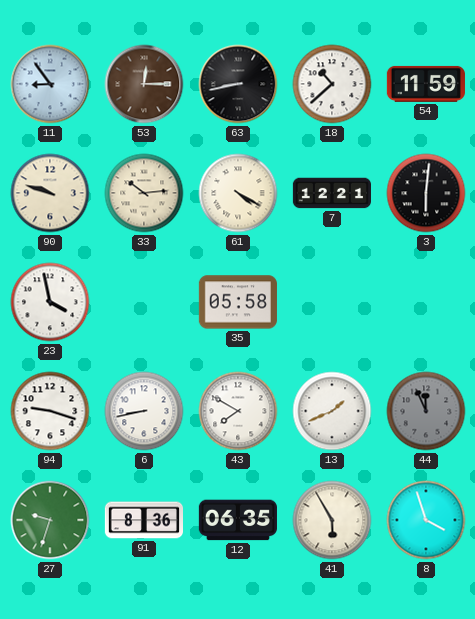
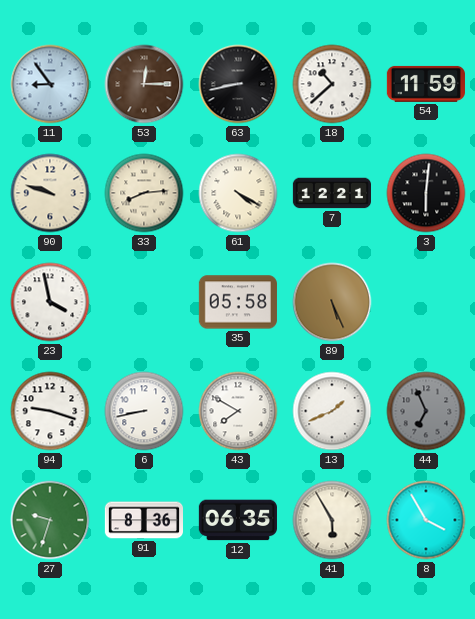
33: 10:14 -> 8:14
89: none -> 5:26
44: 11:56 -> 6:56
8: 3:57 -> 3:55
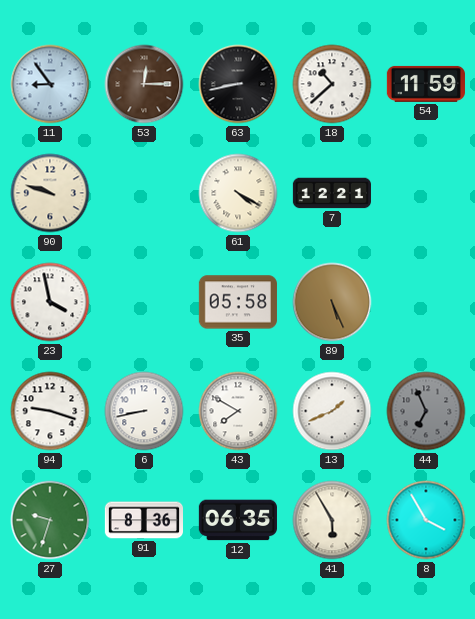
33: 8:14 -> none
3: 6:01 -> none
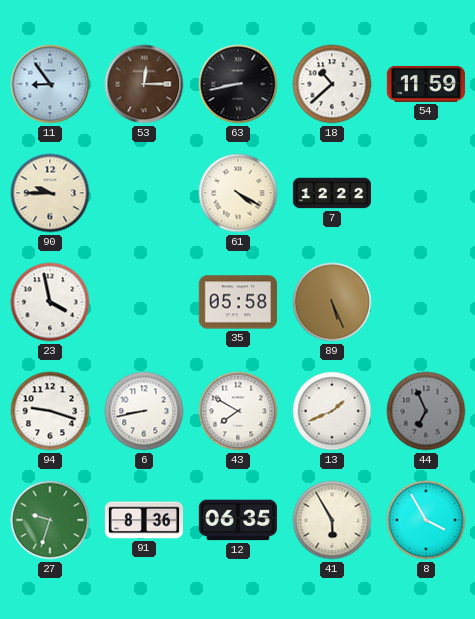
90: 9:48 -> 9:45
7: 12:21 -> 12:22
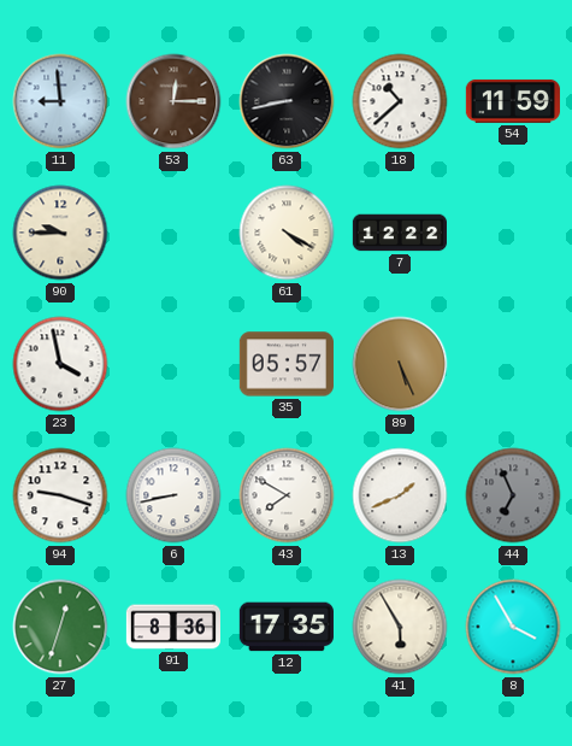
11: 8:54 -> 8:59
35: 05:58 -> 05:57
27: 9:33 -> 12:33
12: 06:35 -> 17:35
